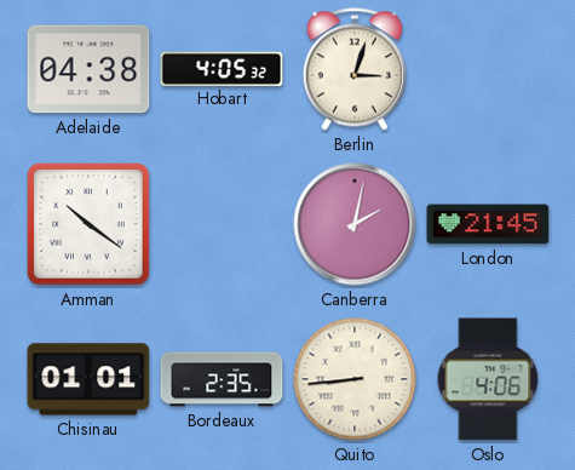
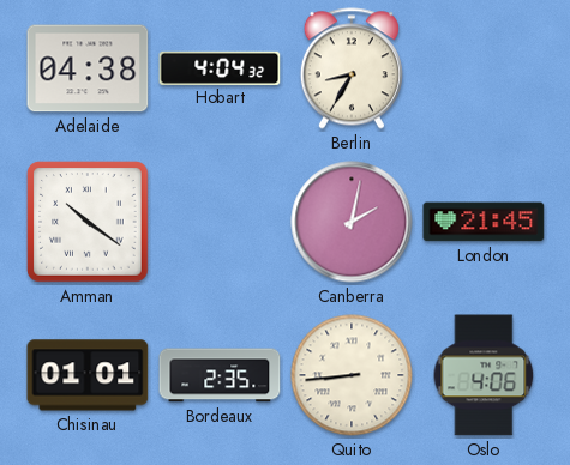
Hobart: 4:05 -> 4:04
Berlin: 3:03 -> 8:35
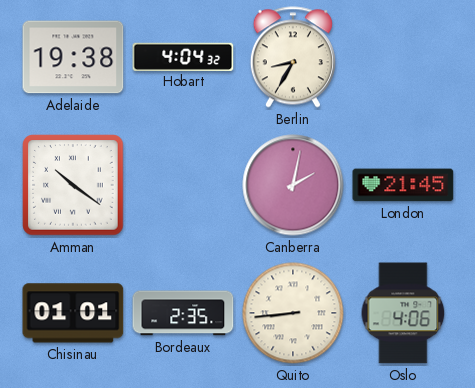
Adelaide: 04:38 -> 19:38
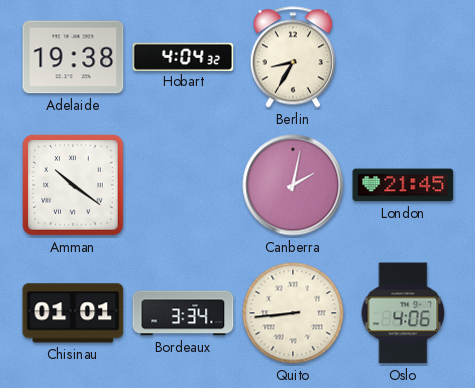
Bordeaux: 2:35 -> 3:34
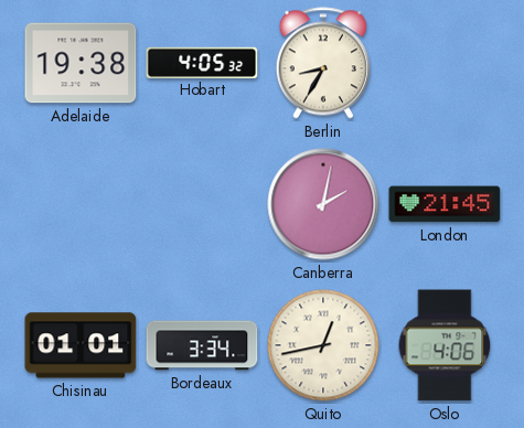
Hobart: 4:04 -> 4:05
Amman: 10:21 -> none
Quito: 8:44 -> 12:43
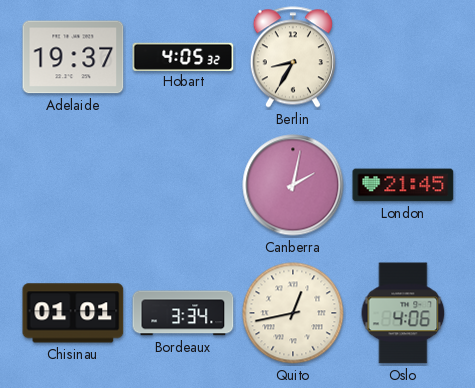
Adelaide: 19:38 -> 19:37
